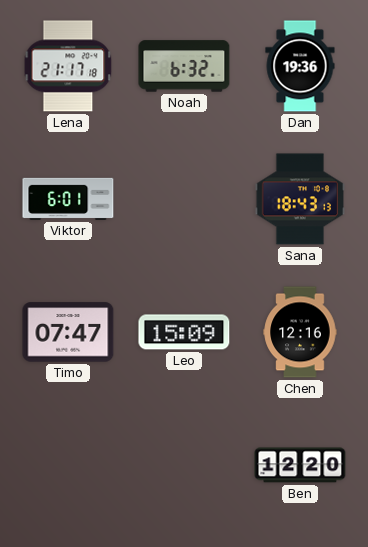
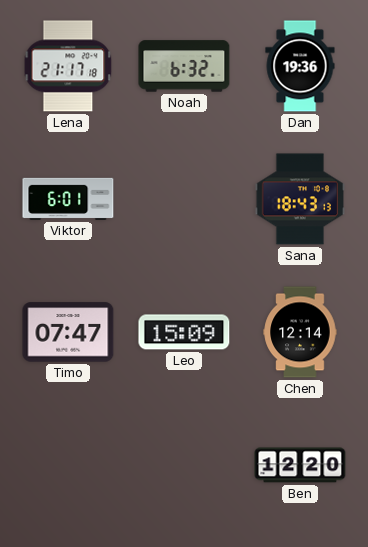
Chen: 12:16 -> 12:14
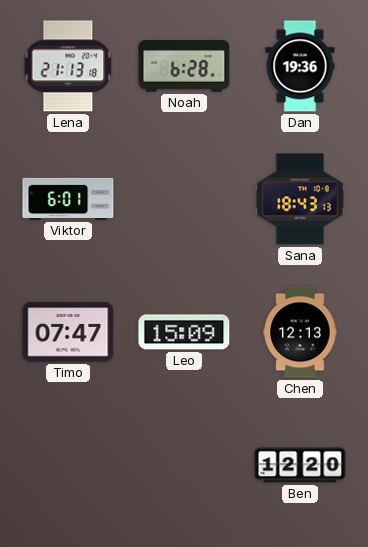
Lena: 21:17 -> 21:13
Noah: 6:32 -> 6:28
Chen: 12:14 -> 12:13
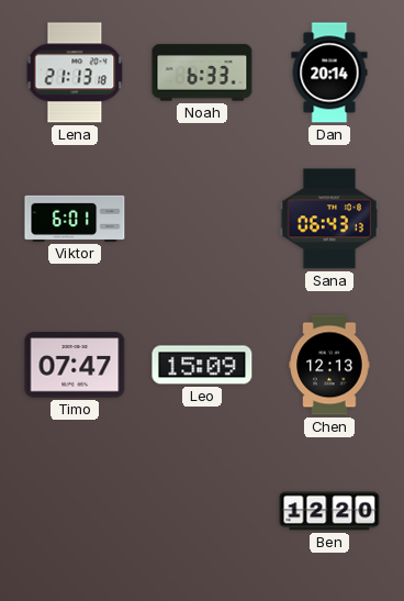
Noah: 6:28 -> 6:33
Dan: 19:36 -> 20:14
Sana: 18:43 -> 06:43
